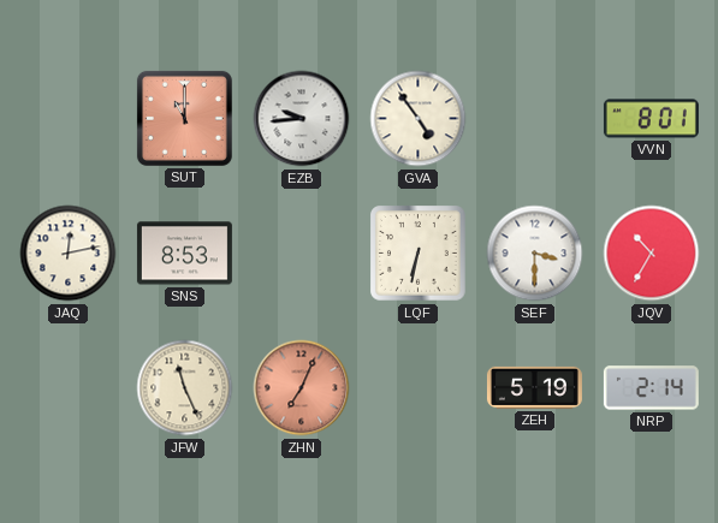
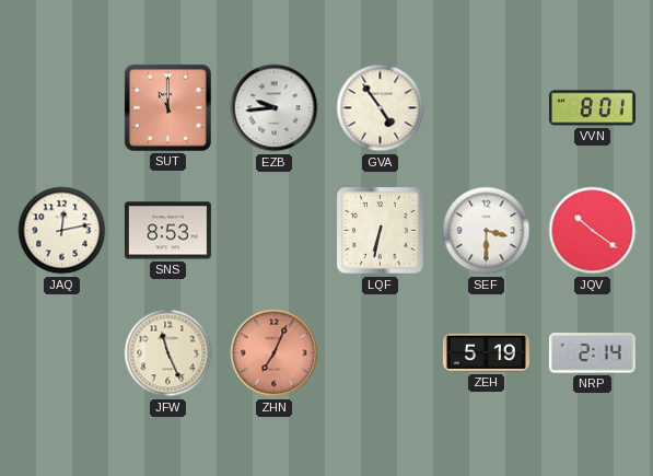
JQV: 10:35 -> 10:21
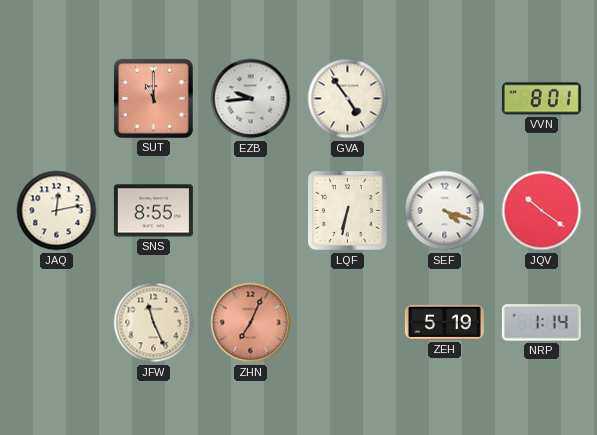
SNS: 8:53 -> 8:55
SEF: 3:30 -> 4:18
NRP: 2:14 -> 1:14
